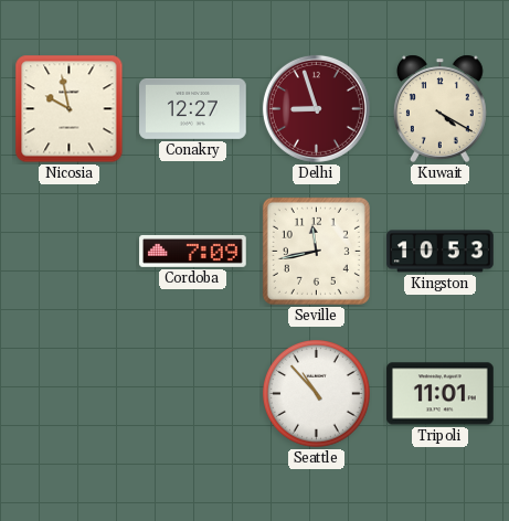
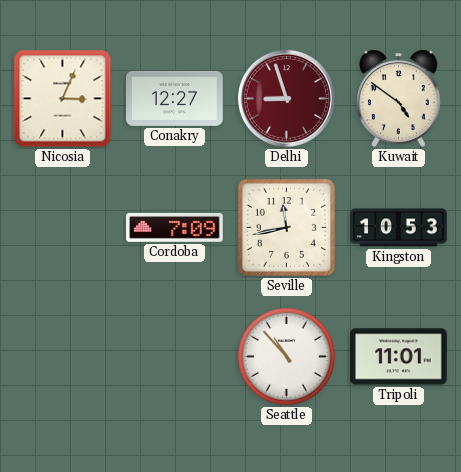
Nicosia: 9:58 -> 3:04
Kuwait: 4:20 -> 4:51
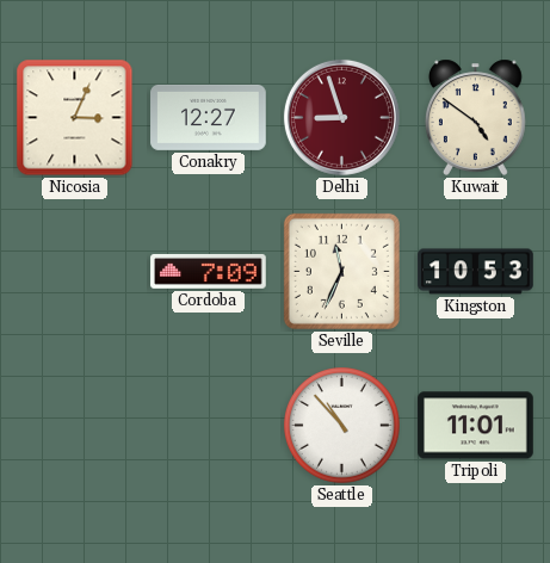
Seville: 11:43 -> 11:34
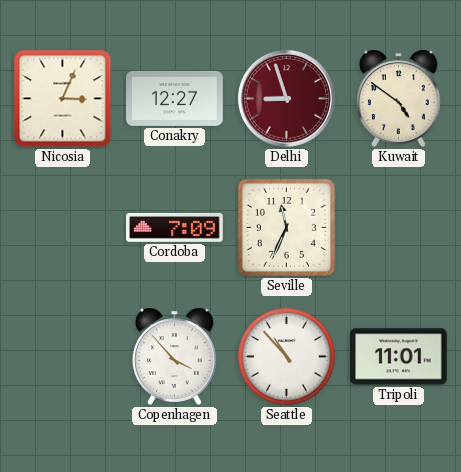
Kingston: 10:53 -> none
Copenhagen: none -> 3:53
